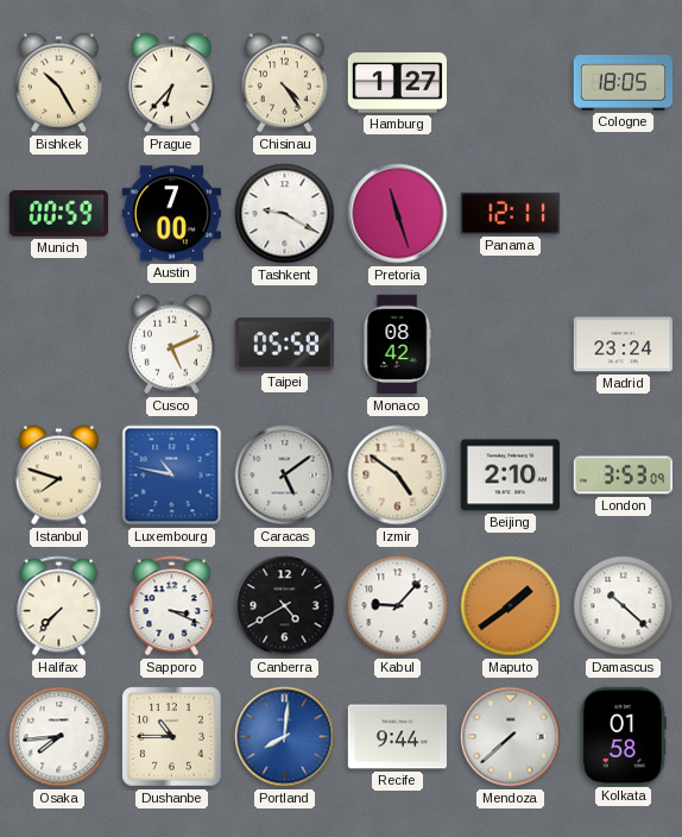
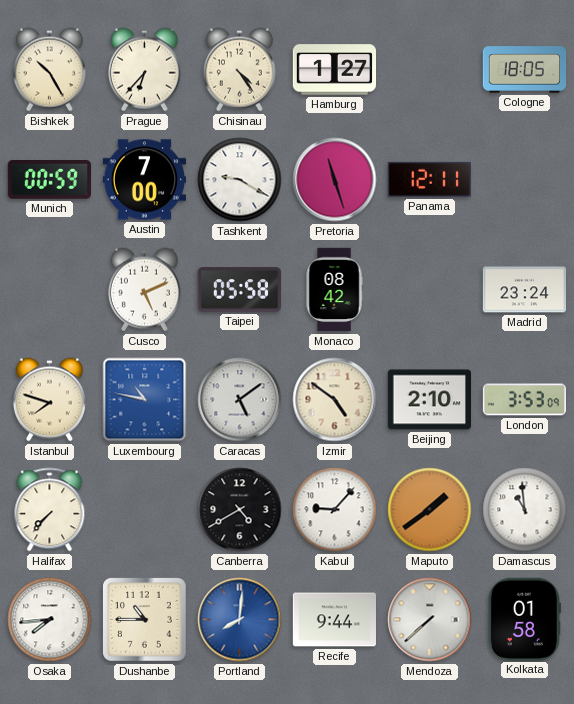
Sapporo: 3:19 -> none
Damascus: 10:22 -> 10:59
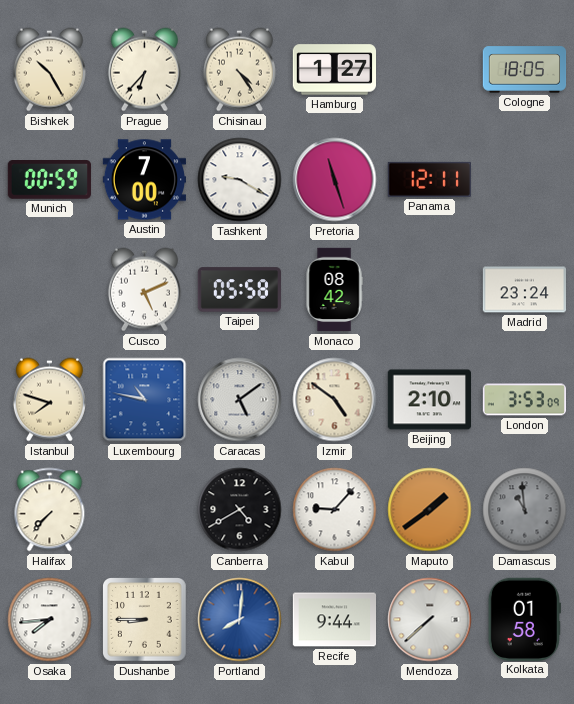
Damascus dial: white -> grey
Dushanbe: 10:45 -> 8:45
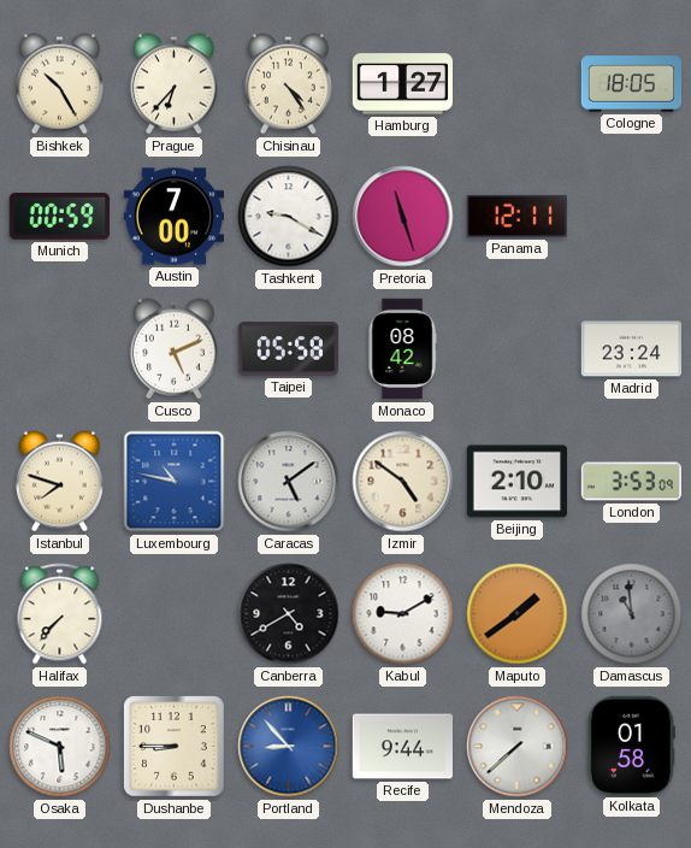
Kabul: 9:07 -> 9:10
Osaka: 7:44 -> 5:49
Portland: 8:01 -> 8:53
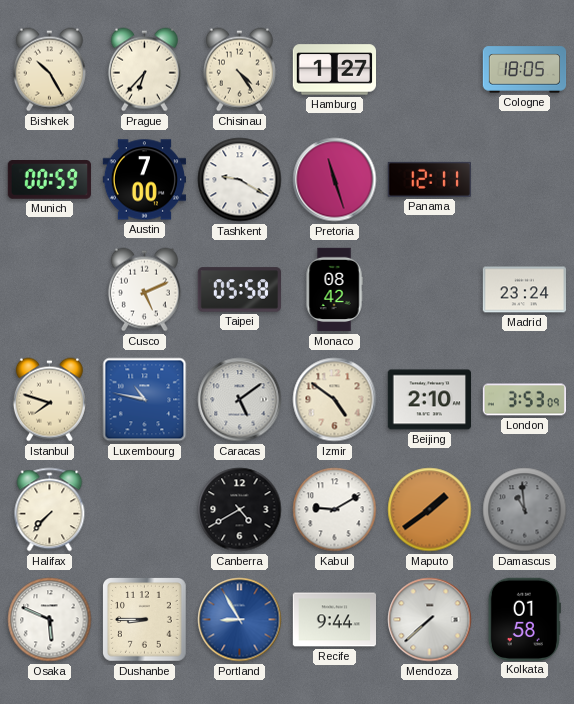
Portland: 8:53 -> 8:55
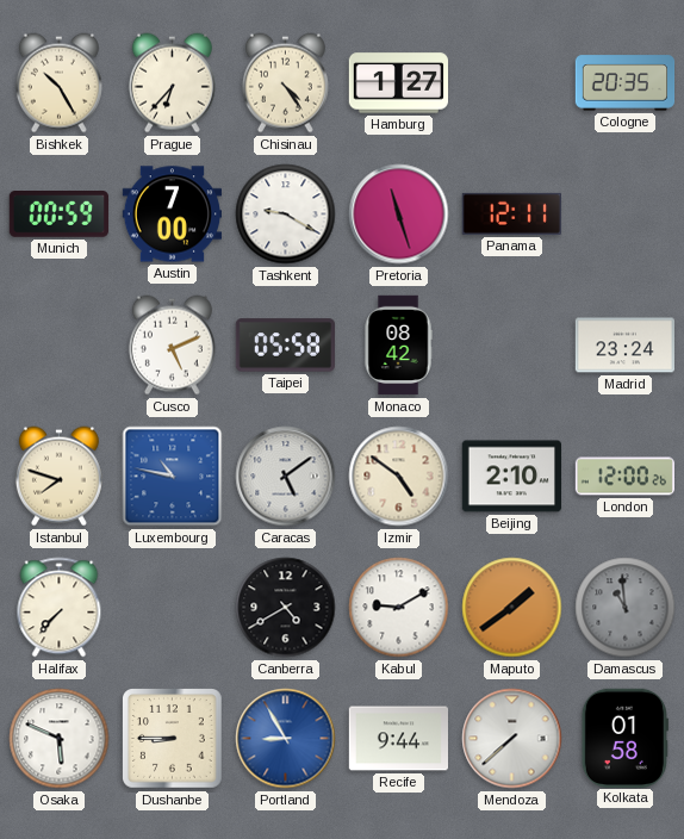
Cologne: 18:05 -> 20:35
London: 3:53 -> 12:00
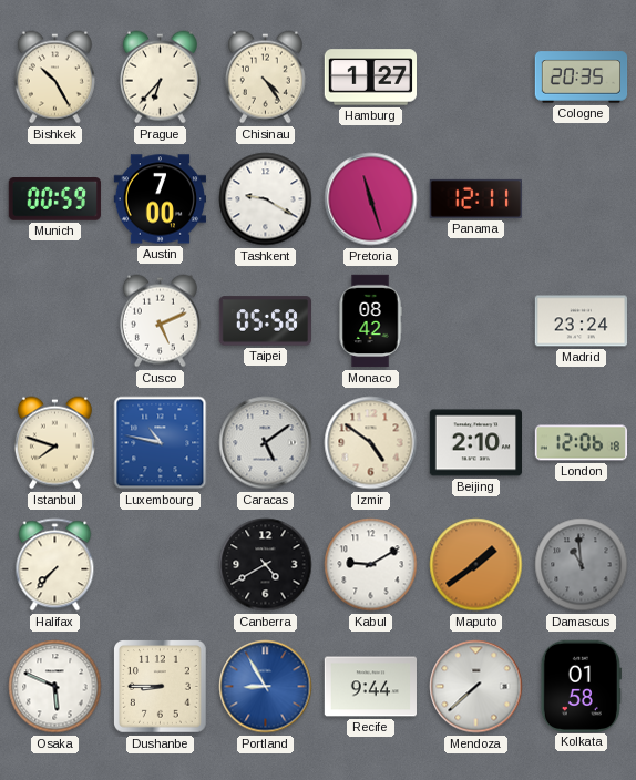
London: 12:00 -> 12:06
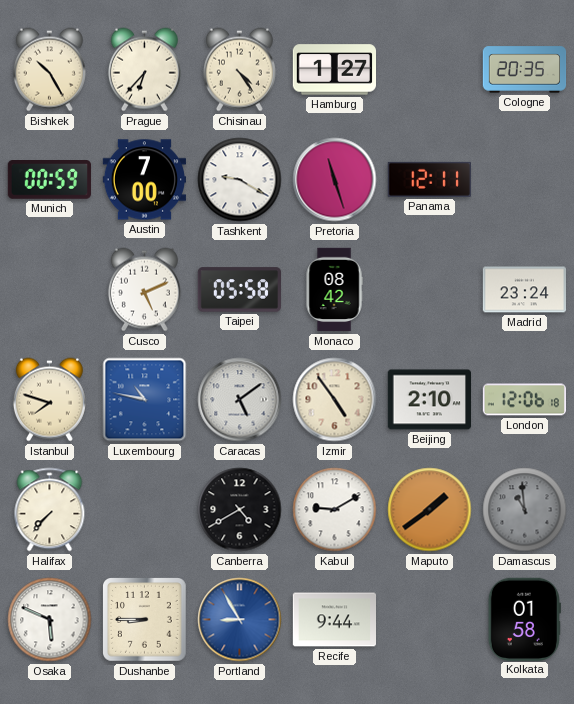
Izmir: 4:51 -> 4:54
Mendoza: 7:38 -> none
